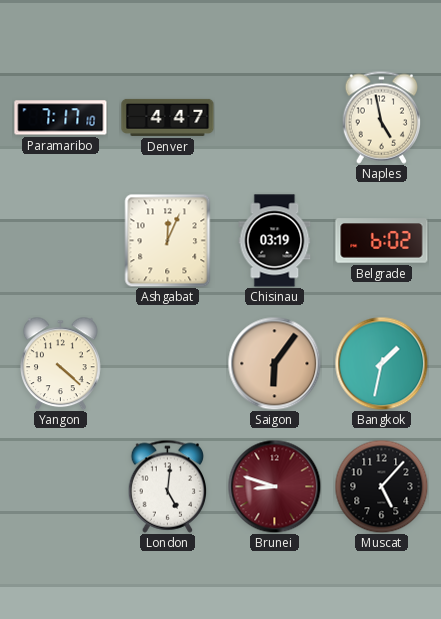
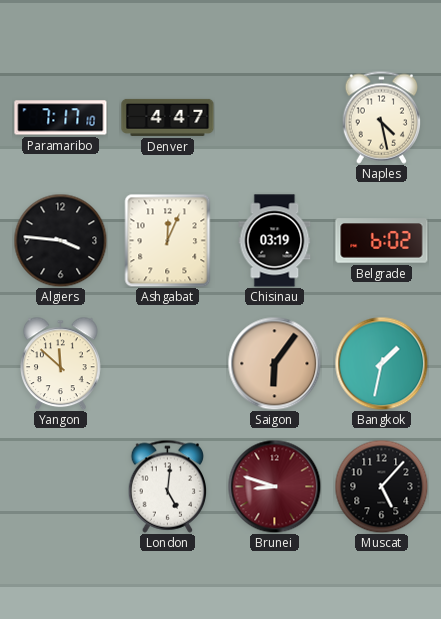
Naples: 4:58 -> 4:28
Algiers: none -> 3:46
Yangon: 4:22 -> 11:52
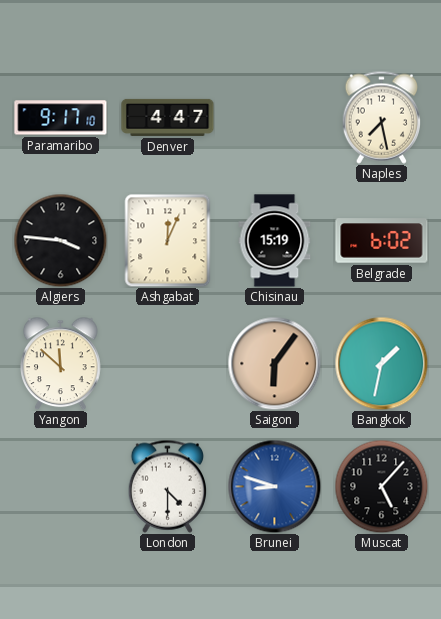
Paramaribo: 7:17 -> 9:17
Naples: 4:28 -> 7:28
Chisinau: 03:19 -> 15:19
London: 5:01 -> 4:30
Brunei dial: burgundy -> blue
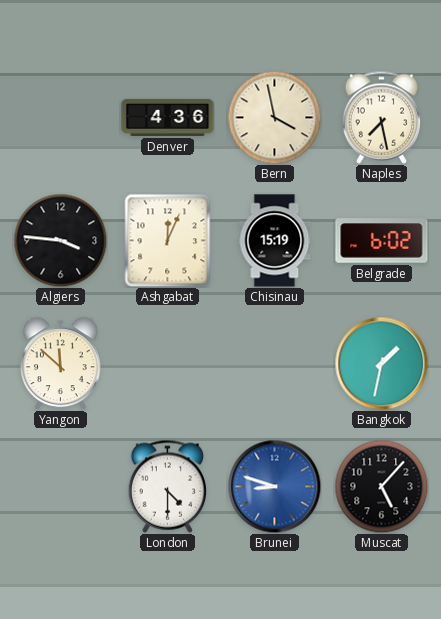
Paramaribo: 9:17 -> none
Denver: 4:47 -> 4:36
Bern: none -> 3:58
Saigon: 6:06 -> none
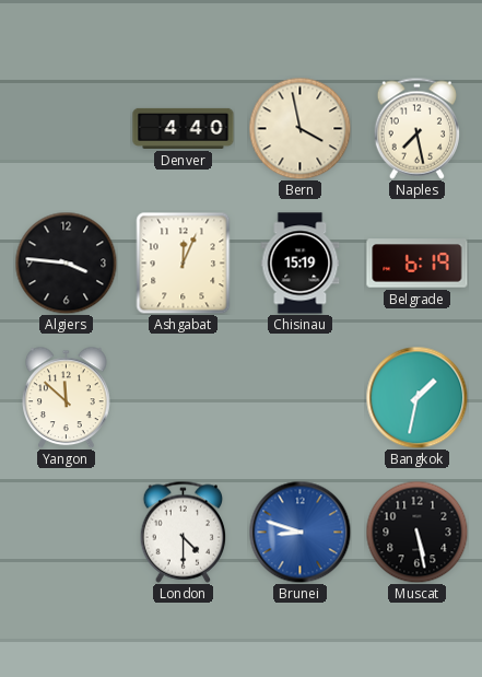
Denver: 4:36 -> 4:40
Belgrade: 6:02 -> 6:19
Muscat: 5:07 -> 5:28
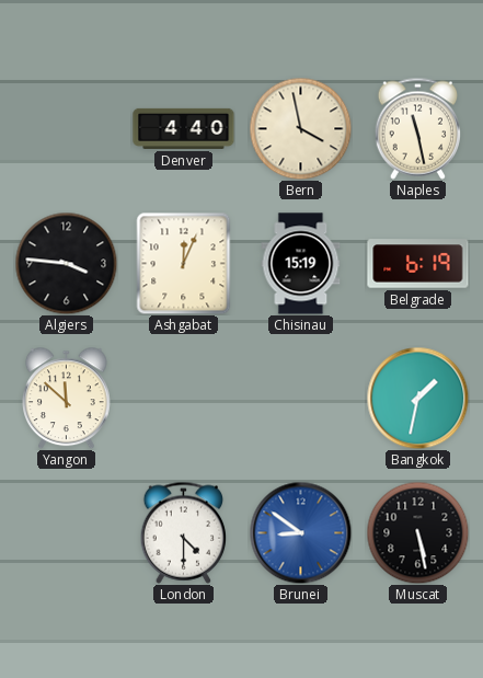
Naples: 7:28 -> 11:28
Brunei: 8:48 -> 8:51
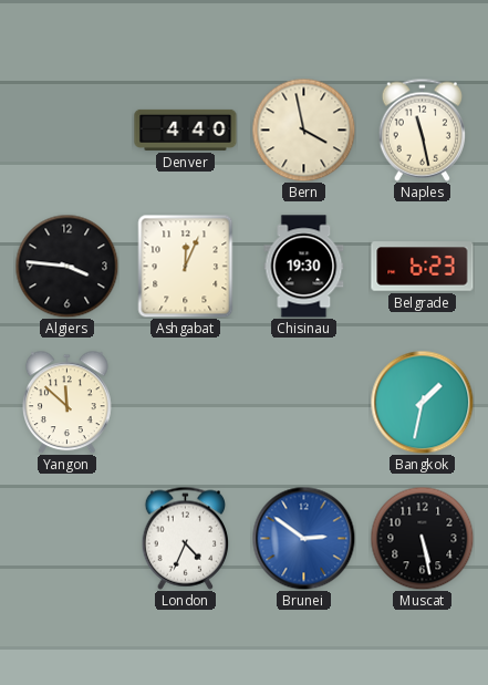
Chisinau: 15:19 -> 19:30
Belgrade: 6:19 -> 6:23
London: 4:30 -> 4:34
Brunei: 8:51 -> 2:51
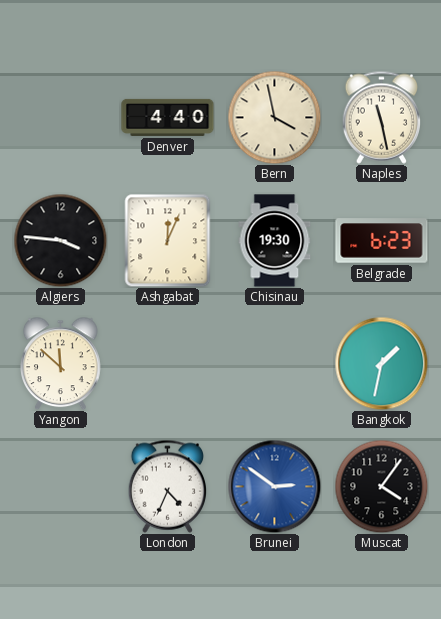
Muscat: 5:28 -> 4:06
